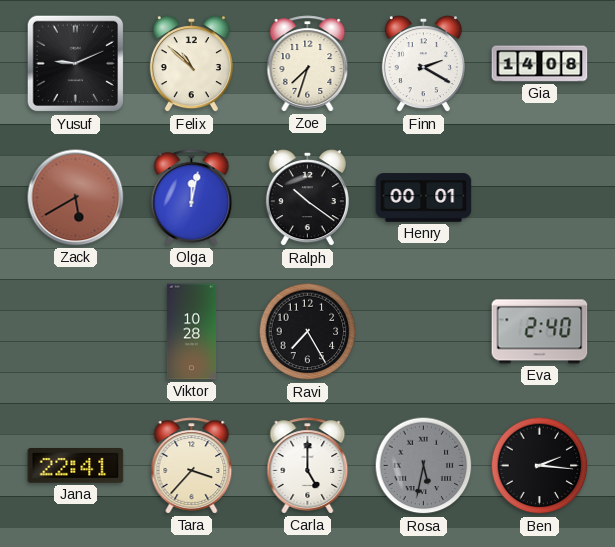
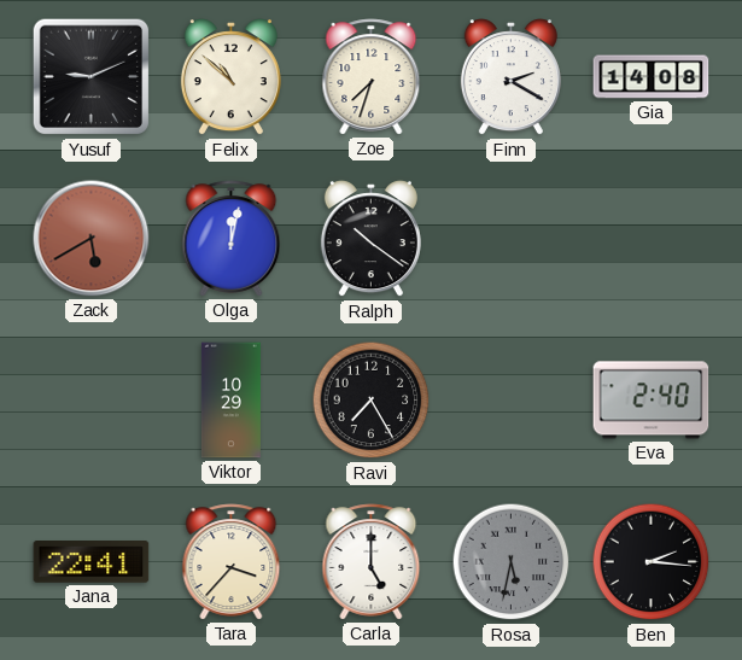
Henry: 00:01 -> none
Viktor: 10:28 -> 10:29
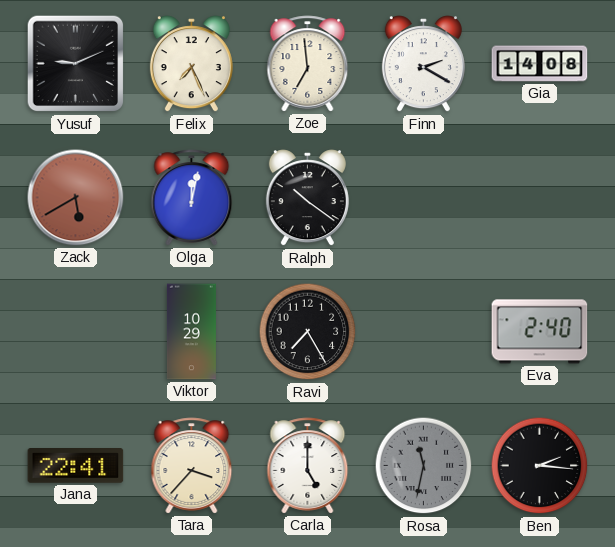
Felix: 10:52 -> 7:26
Zoe: 7:33 -> 6:59
Rosa: 5:32 -> 11:32
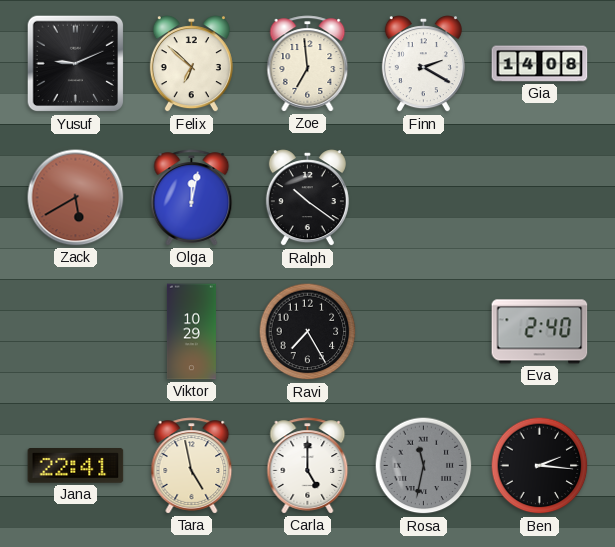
Felix: 7:26 -> 6:52
Tara: 3:37 -> 4:58
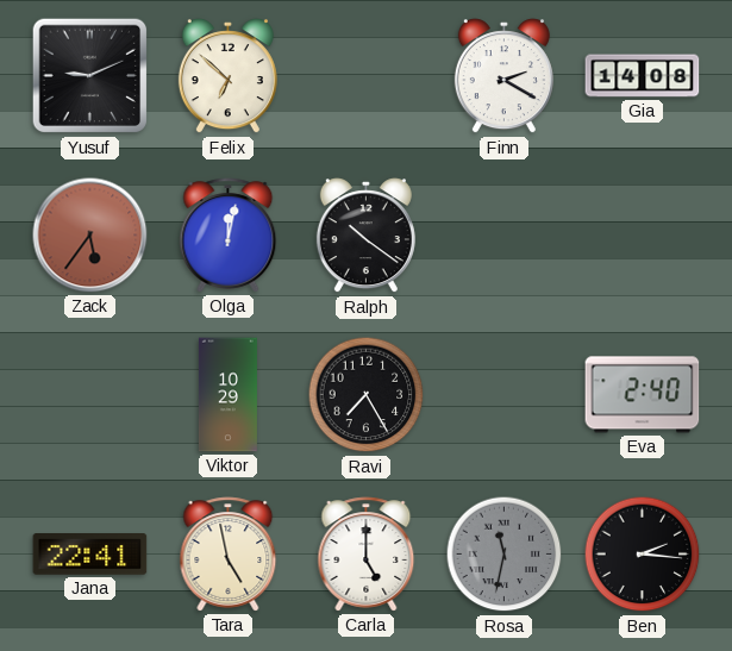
Zoe: 6:59 -> none
Zack: 5:40 -> 5:36
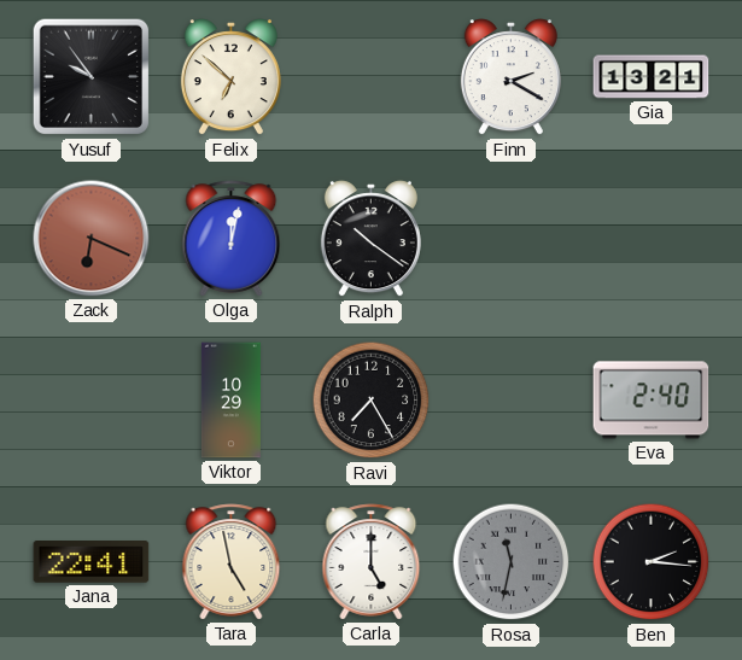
Yusuf: 9:11 -> 9:54
Gia: 14:08 -> 13:21
Zack: 5:36 -> 6:19
